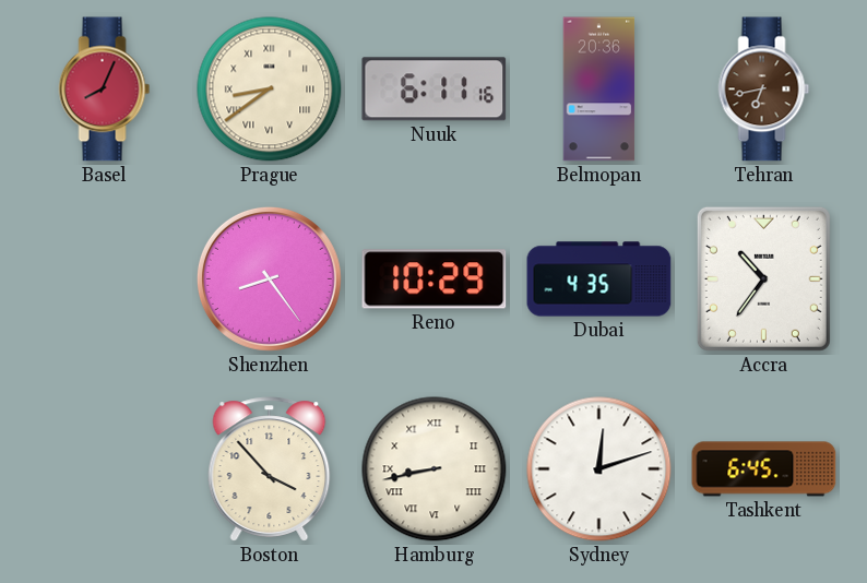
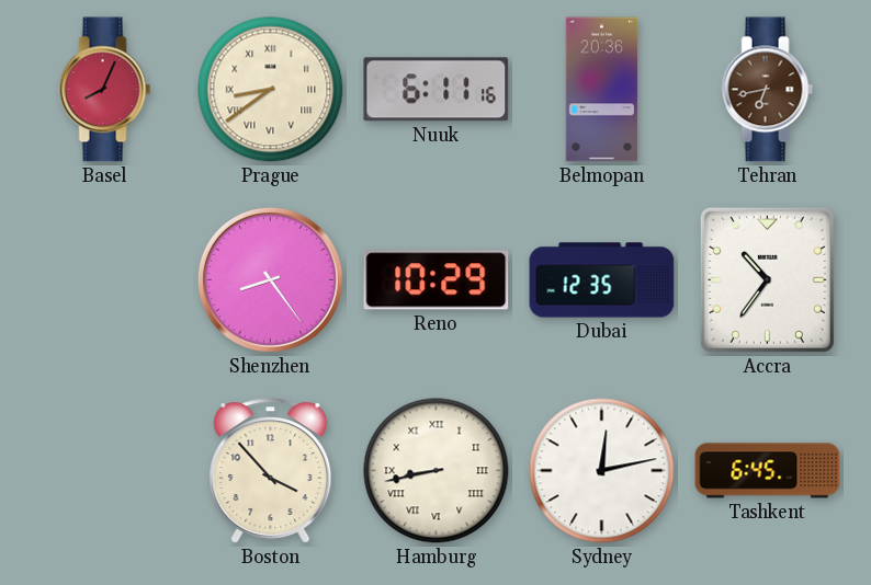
Dubai: 4:35 -> 12:35
Sydney: 12:12 -> 12:13
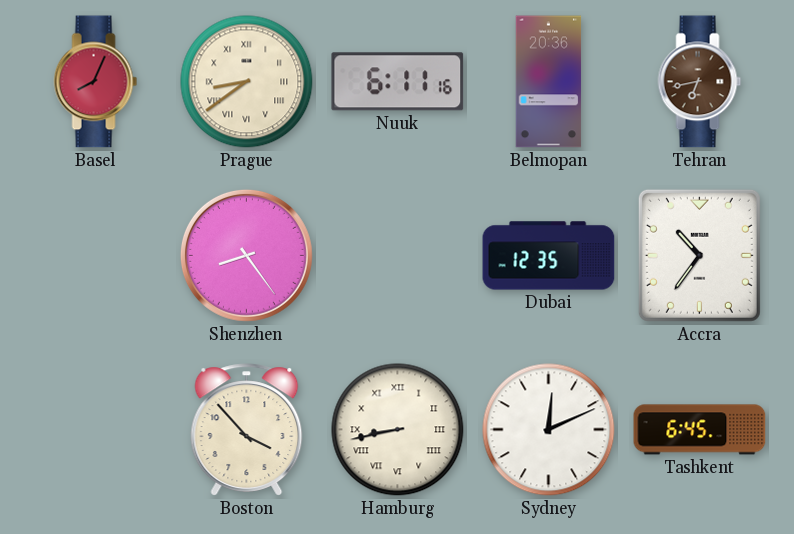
Reno: 10:29 -> none
Sydney: 12:13 -> 12:11
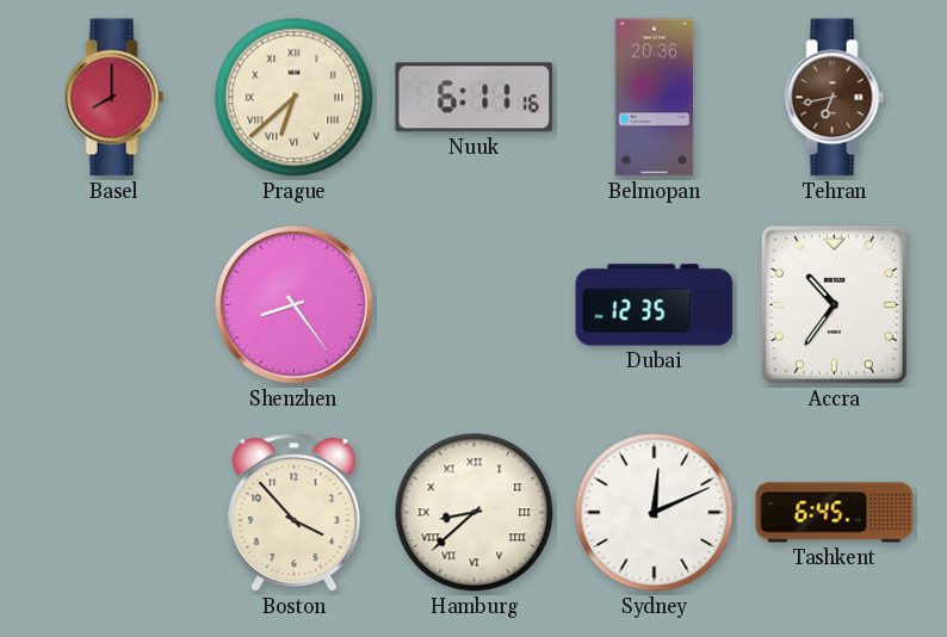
Basel: 8:04 -> 8:00
Prague: 8:39 -> 6:38
Hamburg: 8:43 -> 8:38
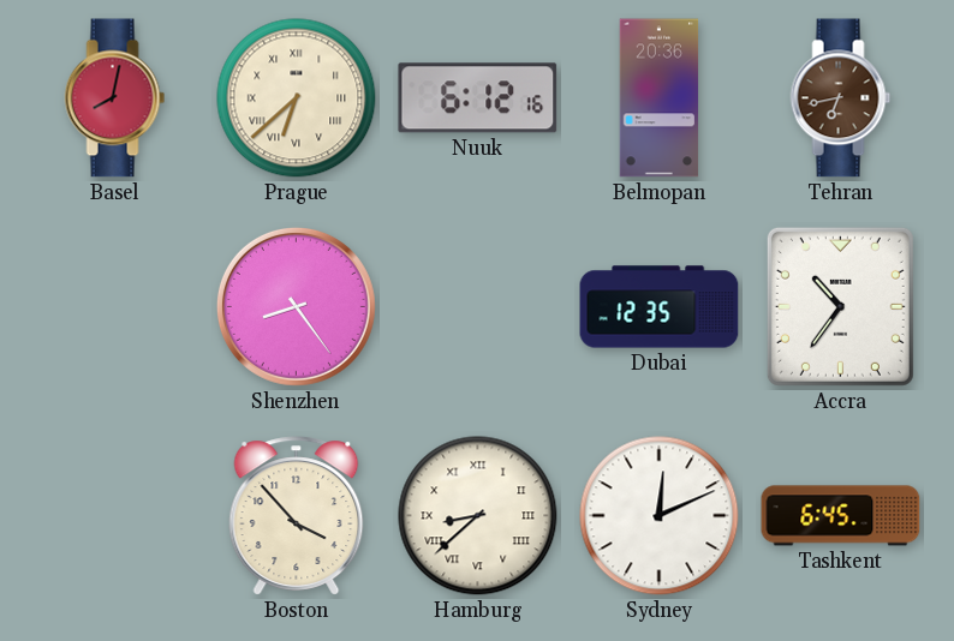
Basel: 8:00 -> 8:02
Nuuk: 6:11 -> 6:12
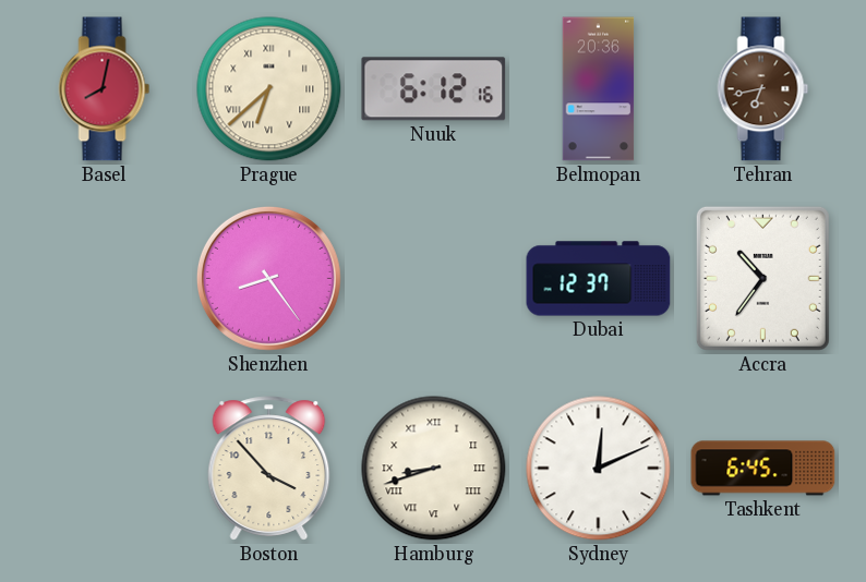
Dubai: 12:35 -> 12:37
Hamburg: 8:38 -> 8:42
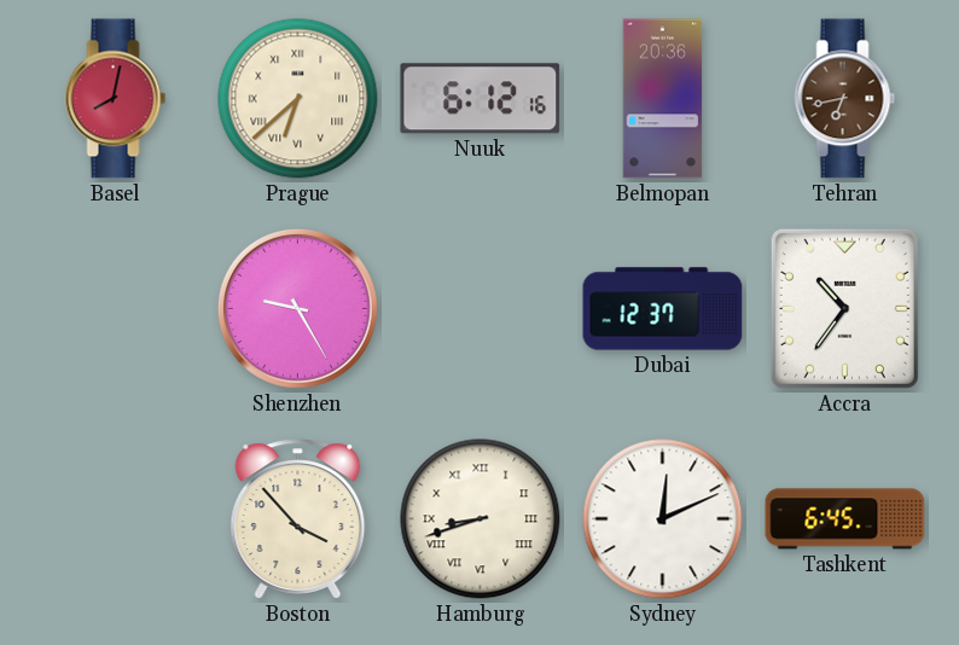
Shenzhen: 8:24 -> 9:25
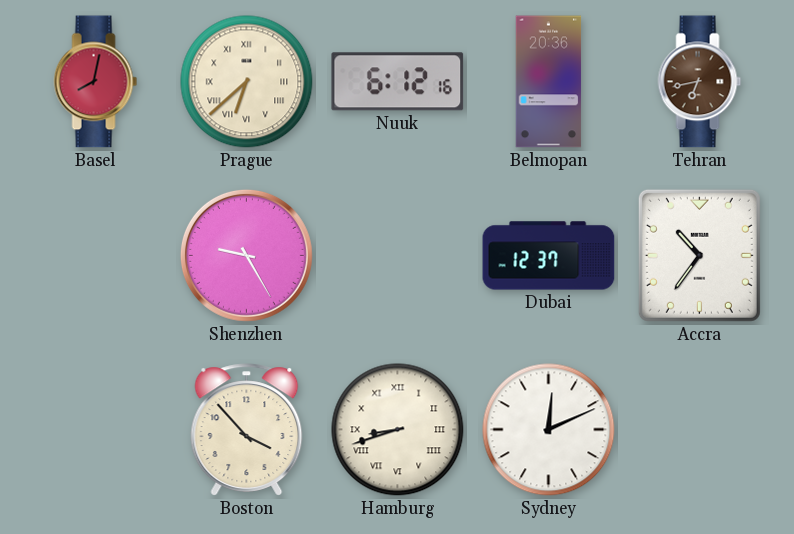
Tashkent: 6:45 -> none
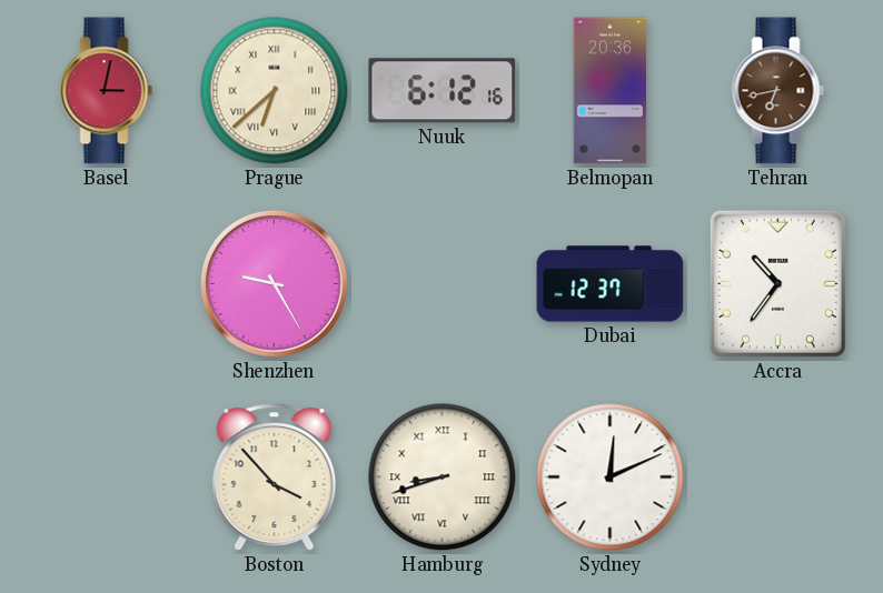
Basel: 8:02 -> 3:02
